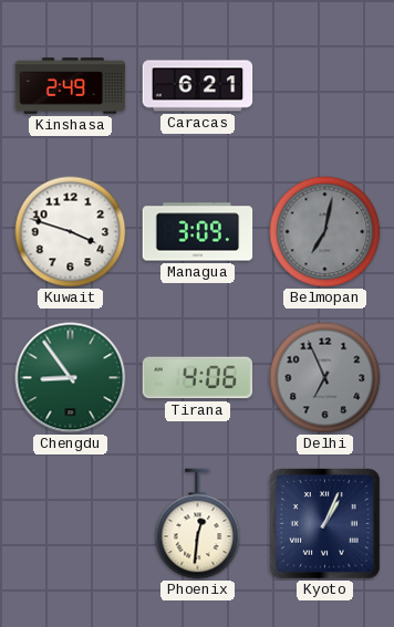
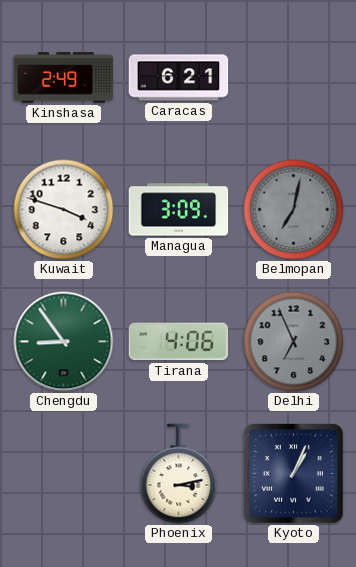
Phoenix: 12:31 -> 3:13
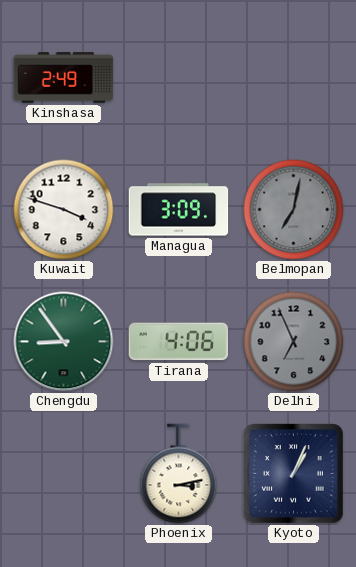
Caracas: 6:21 -> none
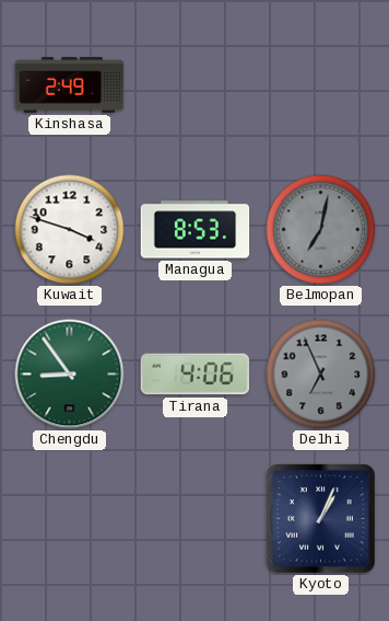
Managua: 3:09 -> 8:53
Phoenix: 3:13 -> none
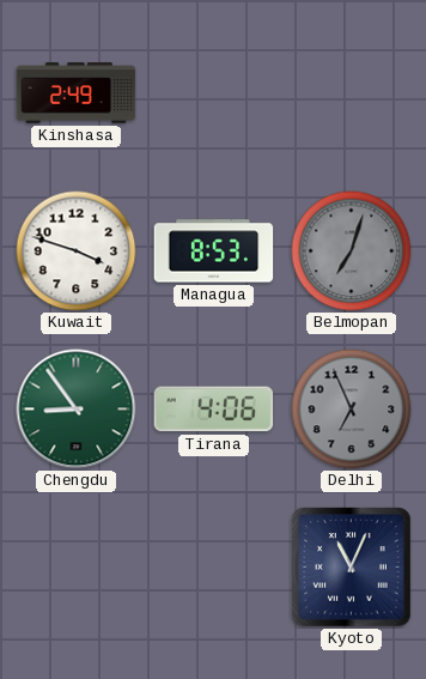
Belmopan: 7:02 -> 7:03
Kyoto: 1:04 -> 11:04
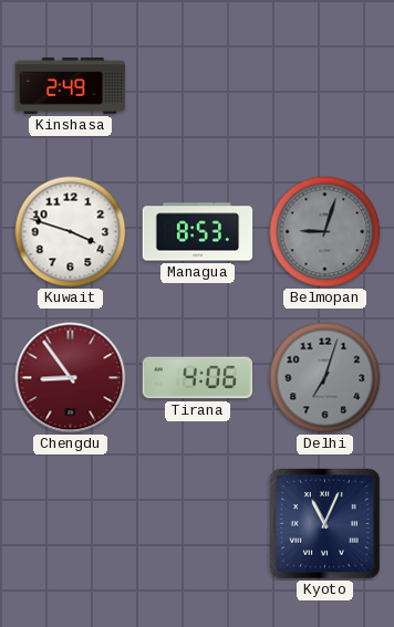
Belmopan: 7:03 -> 9:03
Chengdu dial: green -> burgundy
Delhi: 6:56 -> 7:03
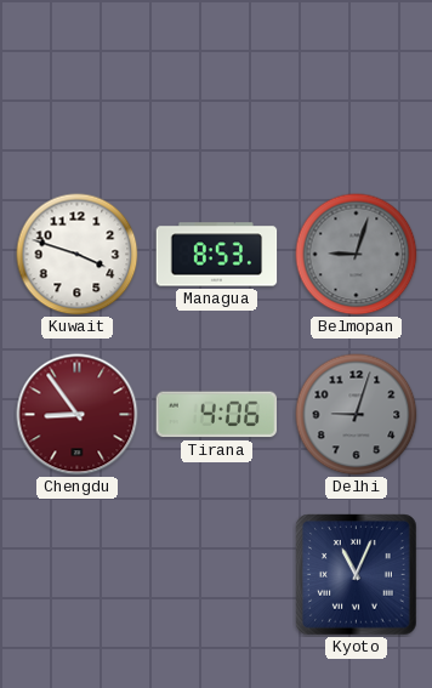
Kinshasa: 2:49 -> none
Delhi: 7:03 -> 9:03
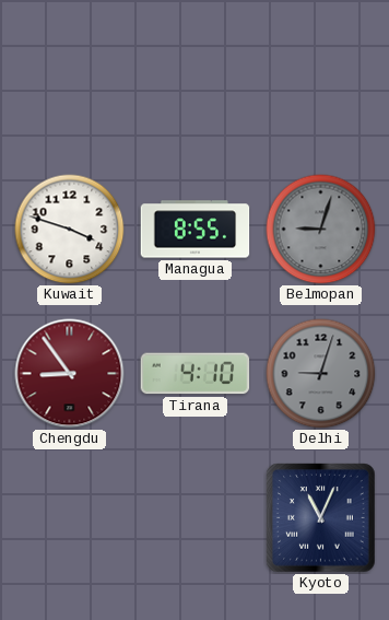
Managua: 8:53 -> 8:55
Tirana: 4:06 -> 4:10
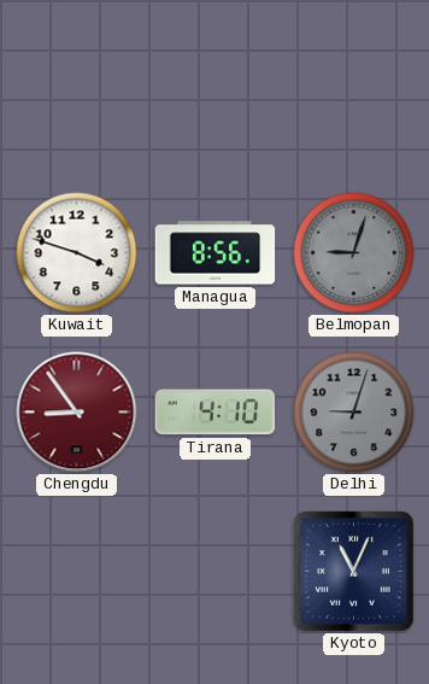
Managua: 8:55 -> 8:56
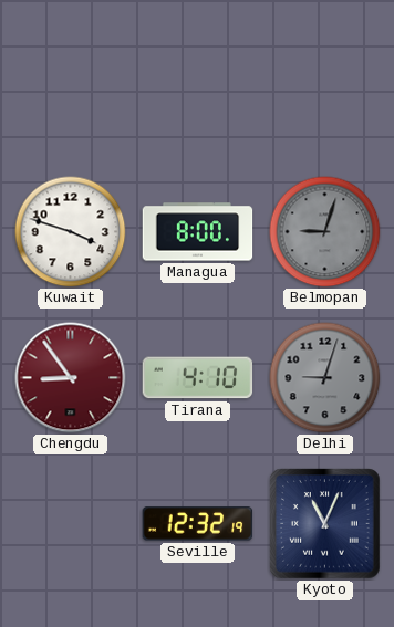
Managua: 8:56 -> 8:00
Seville: none -> 12:32
